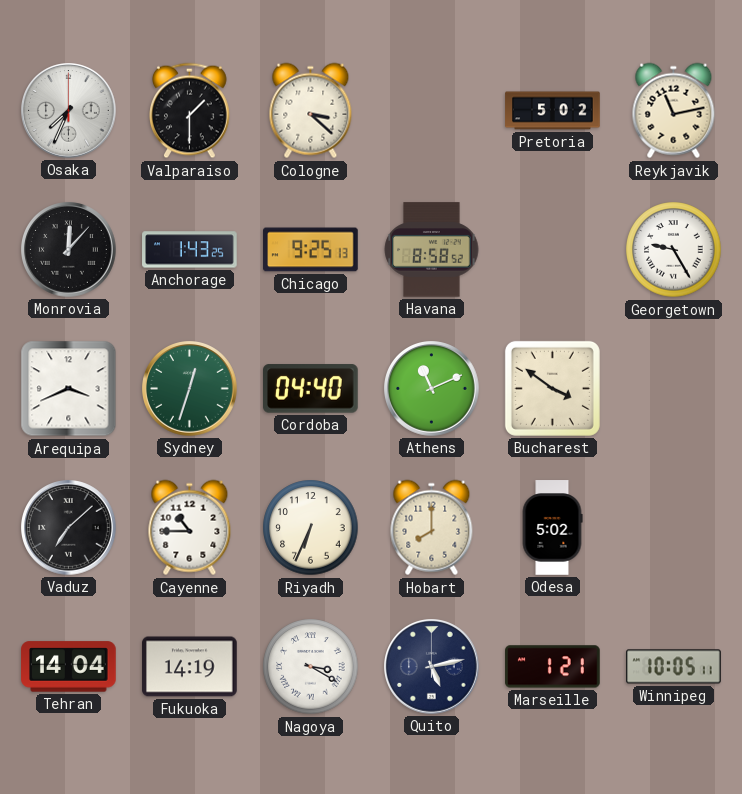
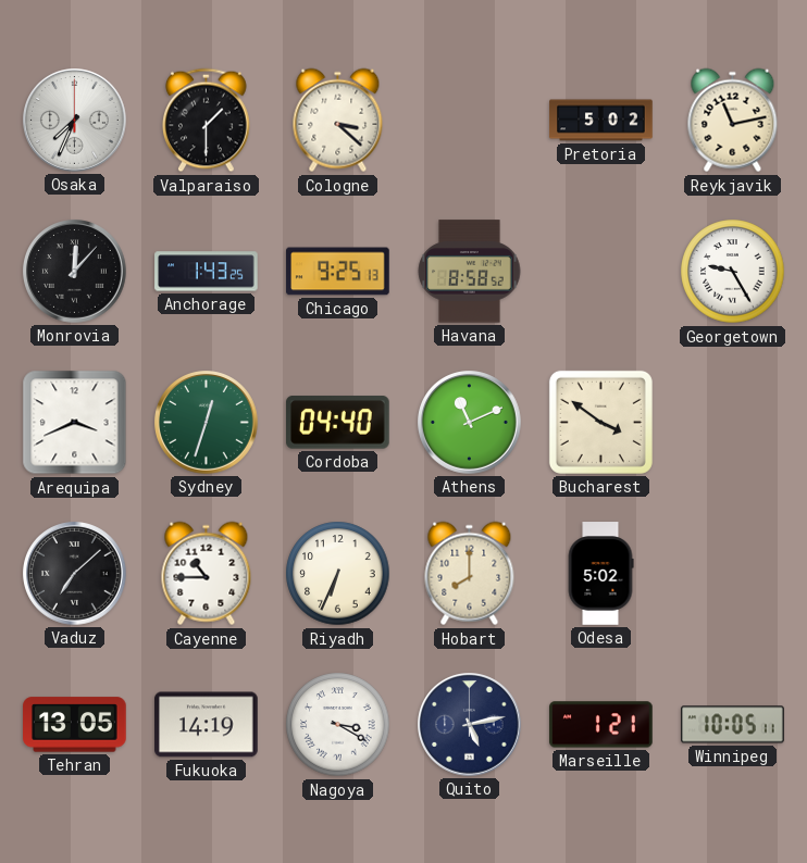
Tehran: 14:04 -> 13:05
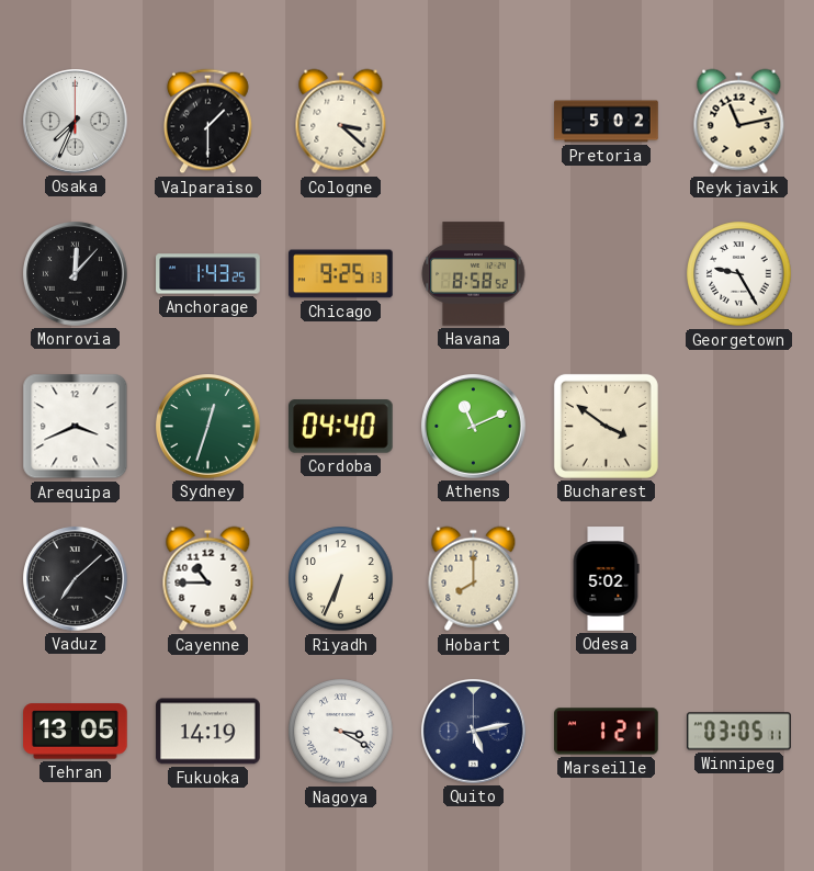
Winnipeg: 10:05 -> 03:05
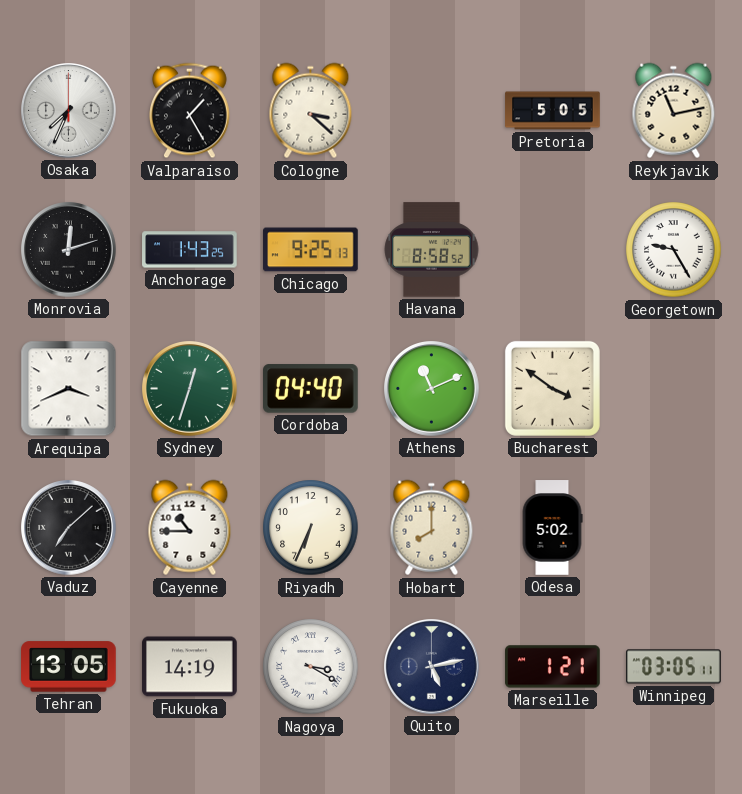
Valparaiso: 1:30 -> 1:25
Pretoria: 5:02 -> 5:05
Monrovia: 12:07 -> 12:12
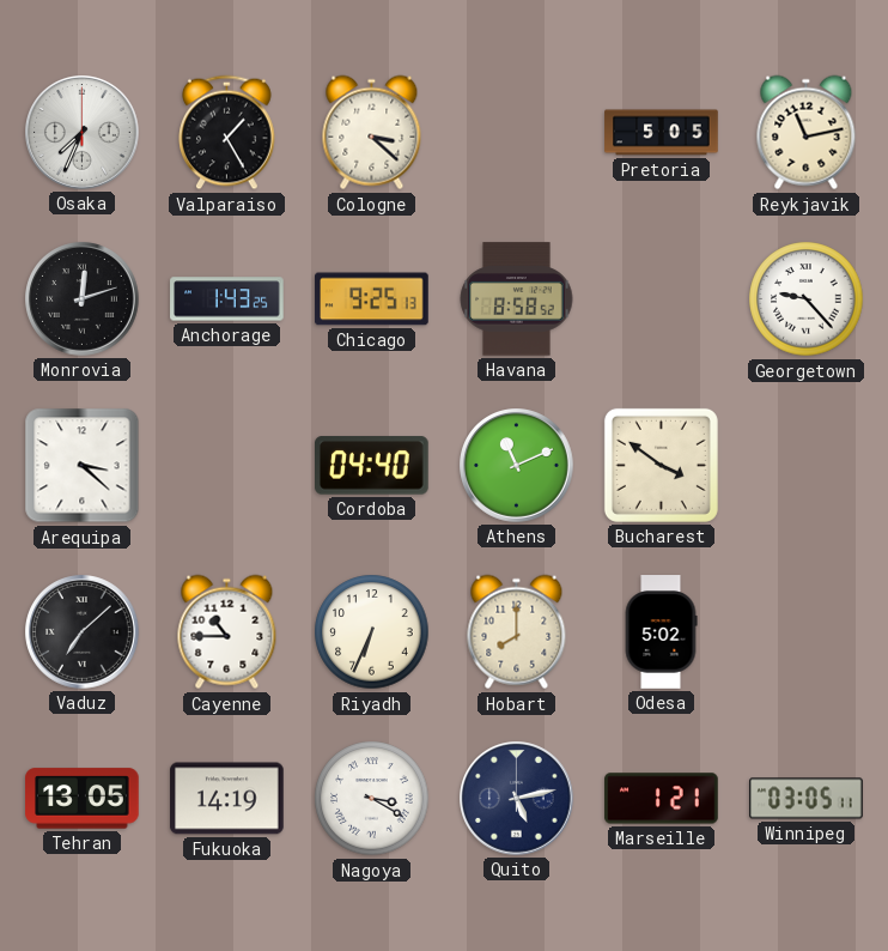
Georgetown: 9:25 -> 9:23
Arequipa: 3:41 -> 3:22
Sydney: 12:33 -> none
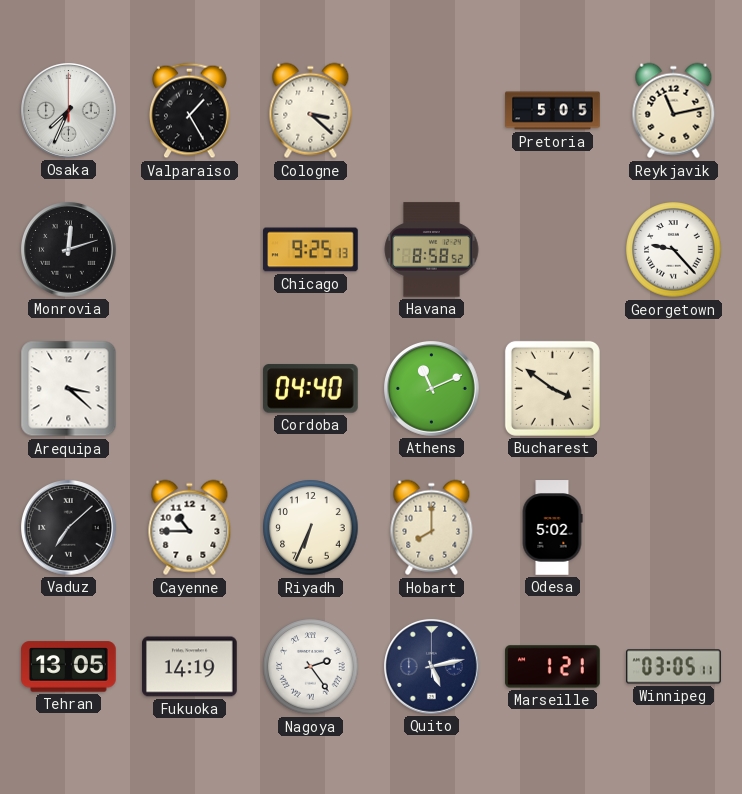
Anchorage: 1:43 -> none
Nagoya: 3:20 -> 2:24
